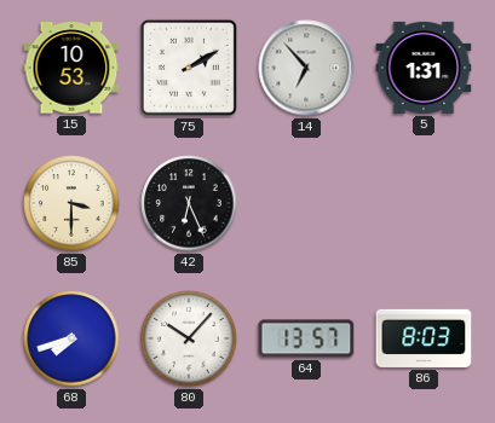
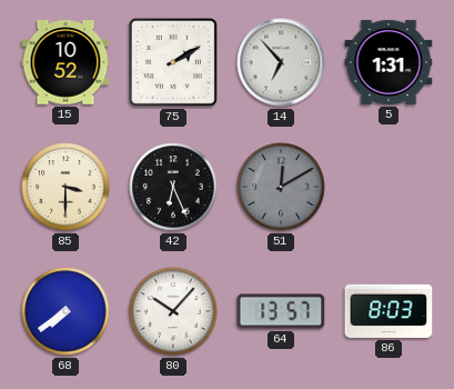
15: 10:53 -> 10:52
51: none -> 12:10
68: 7:42 -> 7:39
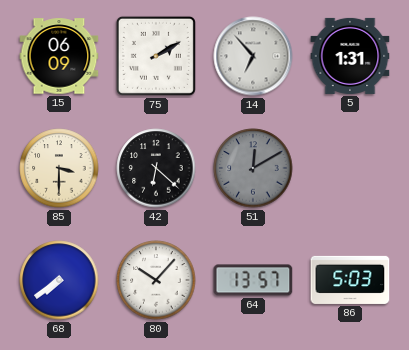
15: 10:52 -> 06:09
42: 6:26 -> 6:22
86: 8:03 -> 5:03
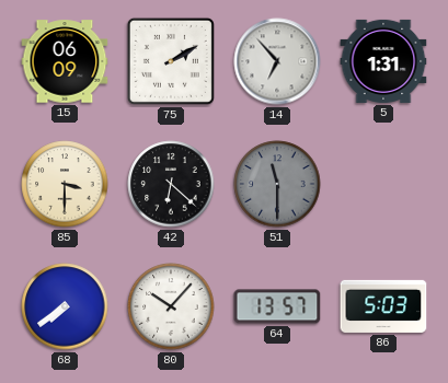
51: 12:10 -> 11:30
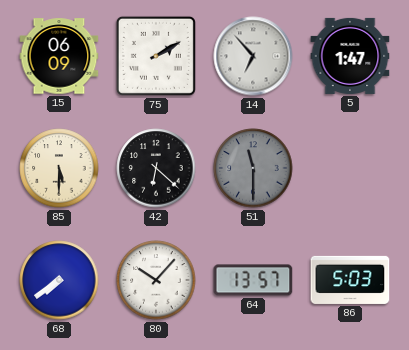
5: 1:31 -> 1:47
85: 3:30 -> 5:30
